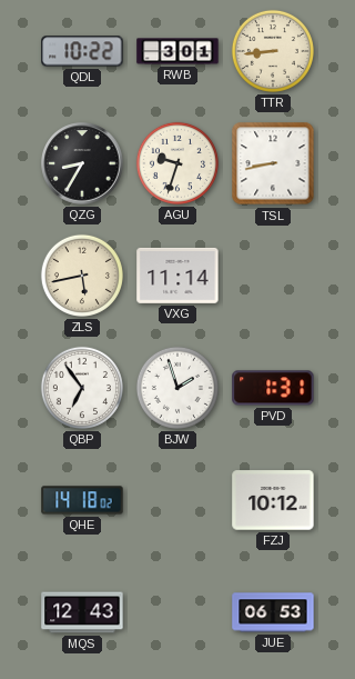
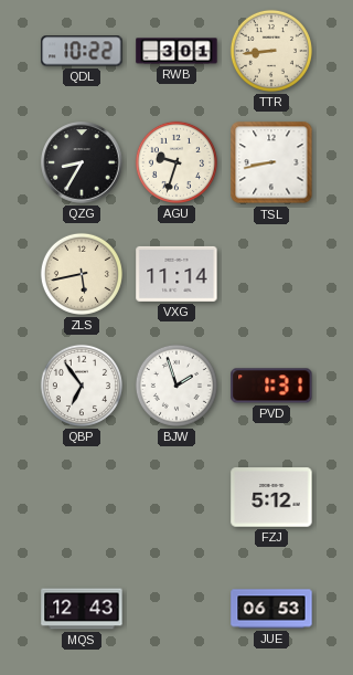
QHE: 14:18 -> none
FZJ: 10:12 -> 5:12
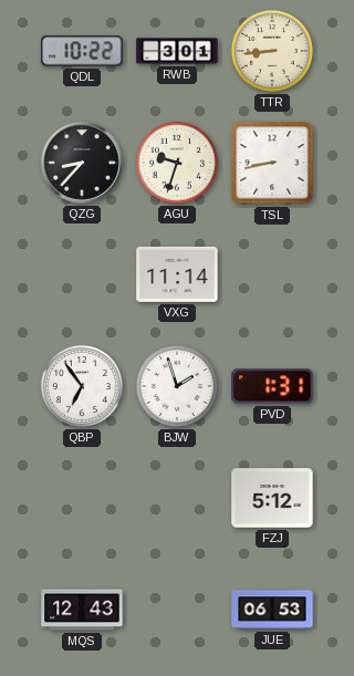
QZG: 8:35 -> 8:37
ZLS: 5:43 -> none
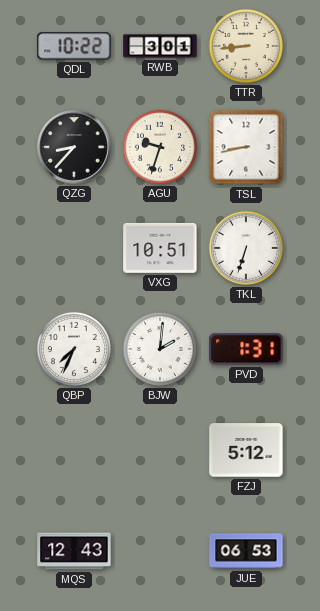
VXG: 11:14 -> 10:51
TKL: none -> 6:33
QBP: 6:54 -> 7:34
BJW: 1:57 -> 2:01
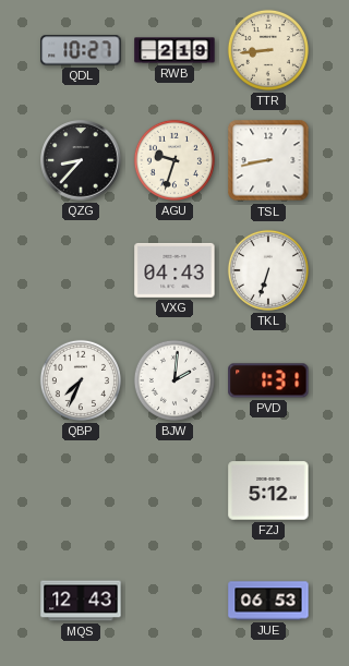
QDL: 10:22 -> 10:27
RWB: 3:01 -> 2:19
VXG: 10:51 -> 04:43
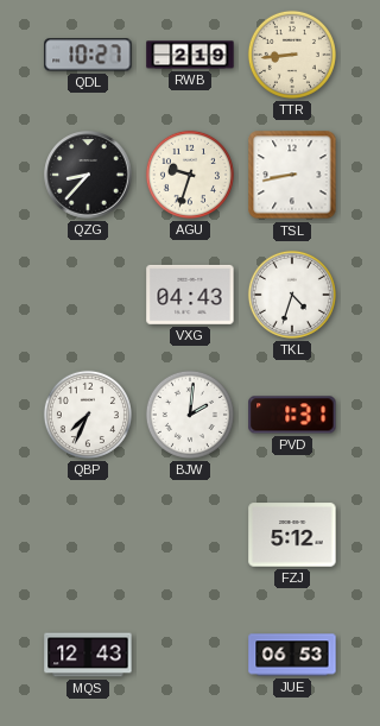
TKL: 6:33 -> 4:33
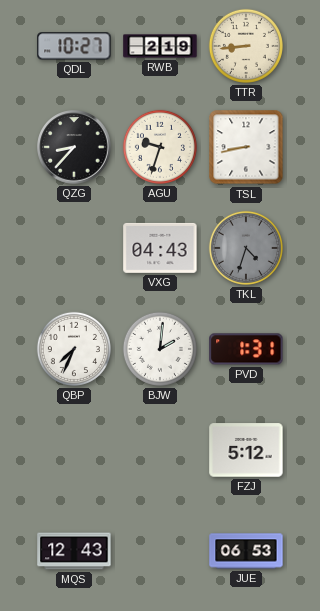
TKL dial: white -> grey
